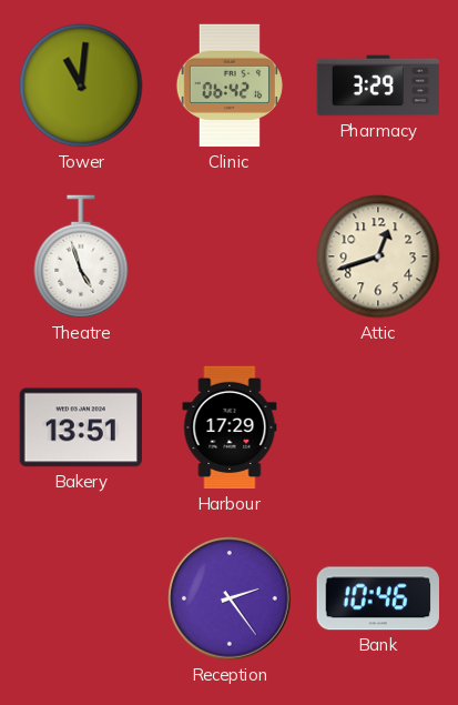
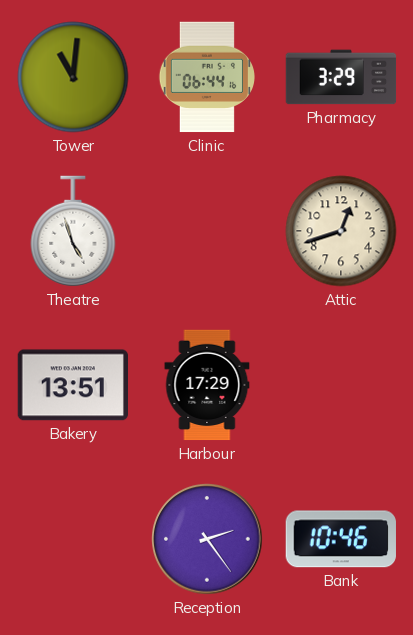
Clinic: 06:42 -> 06:44
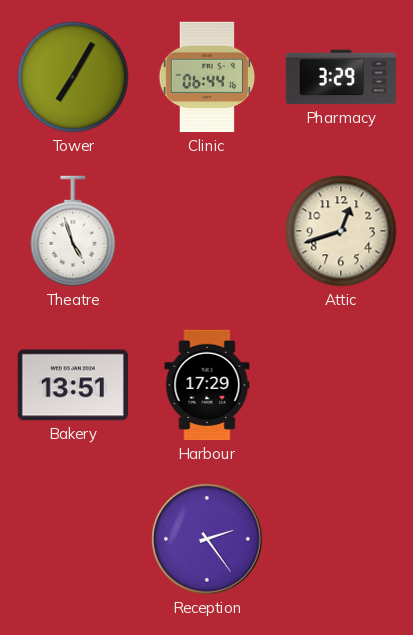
Tower: 11:01 -> 7:05
Bank: 10:46 -> none
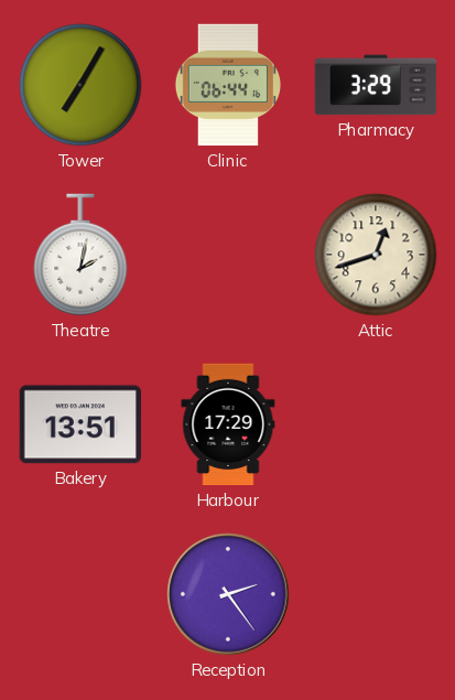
Theatre: 4:57 -> 2:02
